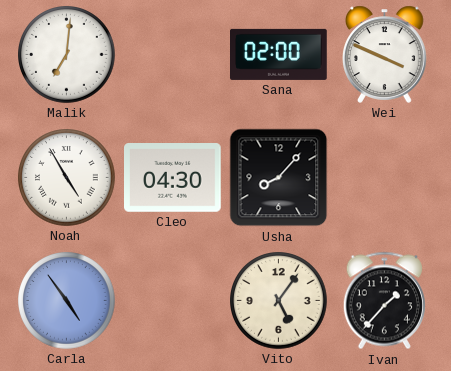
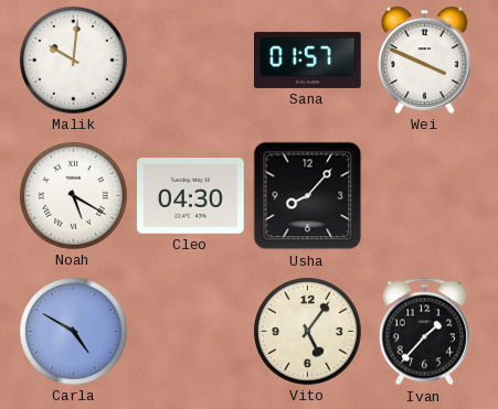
Malik: 7:01 -> 10:01
Sana: 02:00 -> 01:57
Noah: 4:55 -> 5:20
Carla: 4:54 -> 4:50
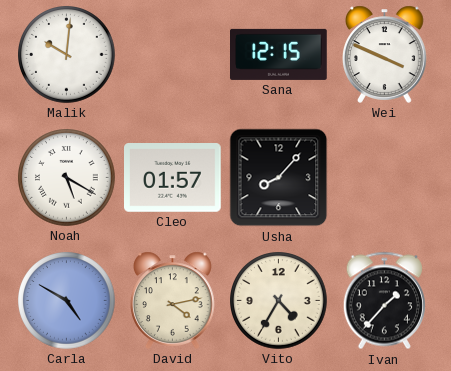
Sana: 01:57 -> 12:15
Cleo: 04:30 -> 01:57
David: none -> 4:13
Vito: 5:06 -> 4:35
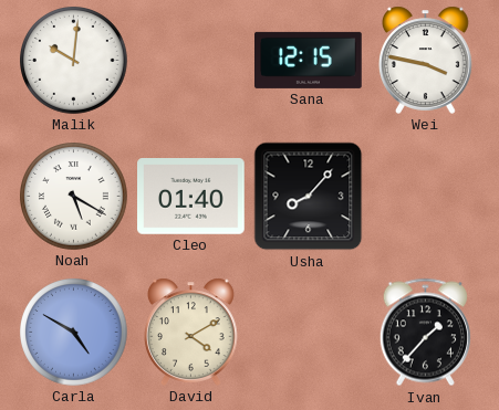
Wei: 3:49 -> 3:47
Cleo: 01:57 -> 01:40
David: 4:13 -> 4:10
Vito: 4:35 -> none
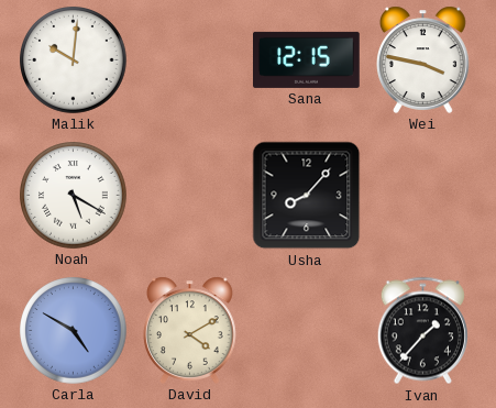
Cleo: 01:40 -> none
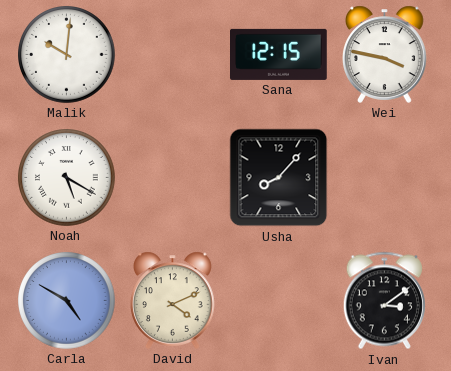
David: 4:10 -> 4:11
Ivan: 1:37 -> 3:09
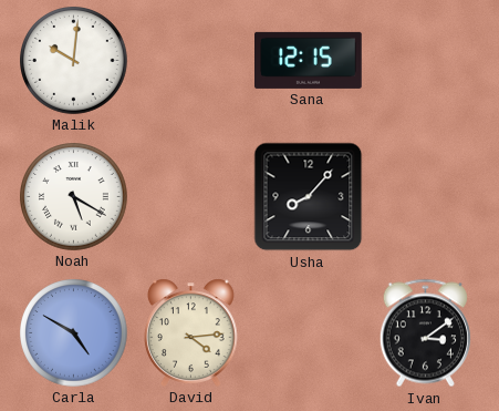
Wei: 3:47 -> none
David: 4:11 -> 4:14
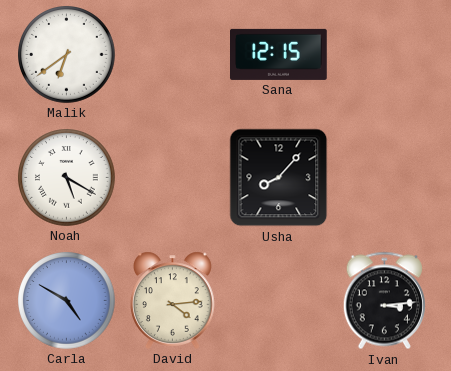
Malik: 10:01 -> 6:39
Ivan: 3:09 -> 3:14
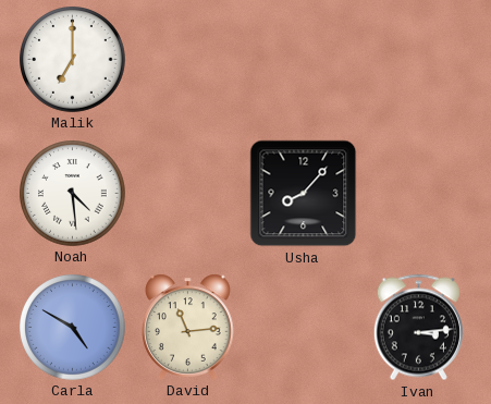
Malik: 6:39 -> 7:00
Sana: 12:15 -> none
Noah: 5:20 -> 4:29
David: 4:14 -> 11:14
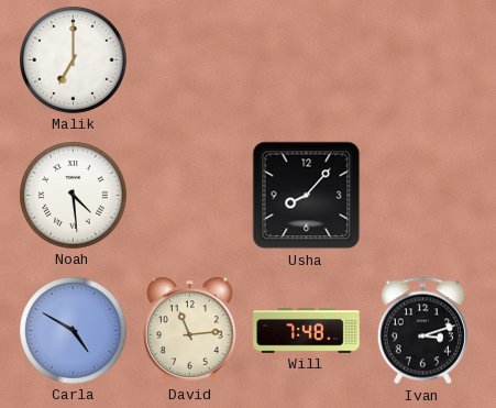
Will: none -> 7:48
Ivan: 3:14 -> 3:12
